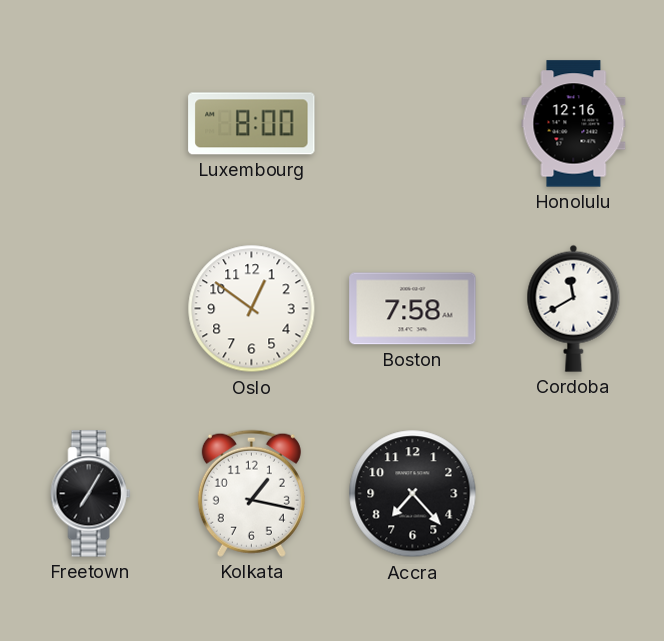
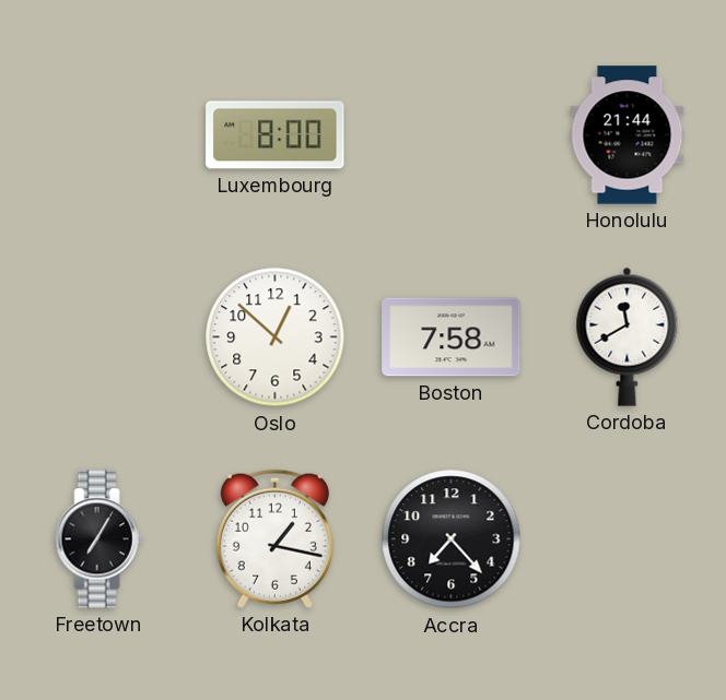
Honolulu: 12:16 -> 21:44
Oslo: 12:51 -> 12:52
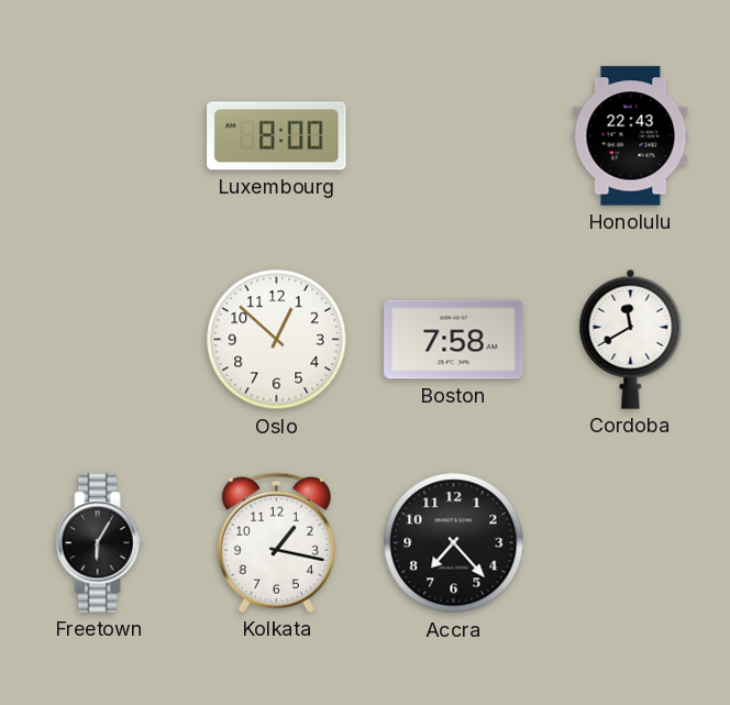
Honolulu: 21:44 -> 22:43
Freetown: 7:05 -> 6:05
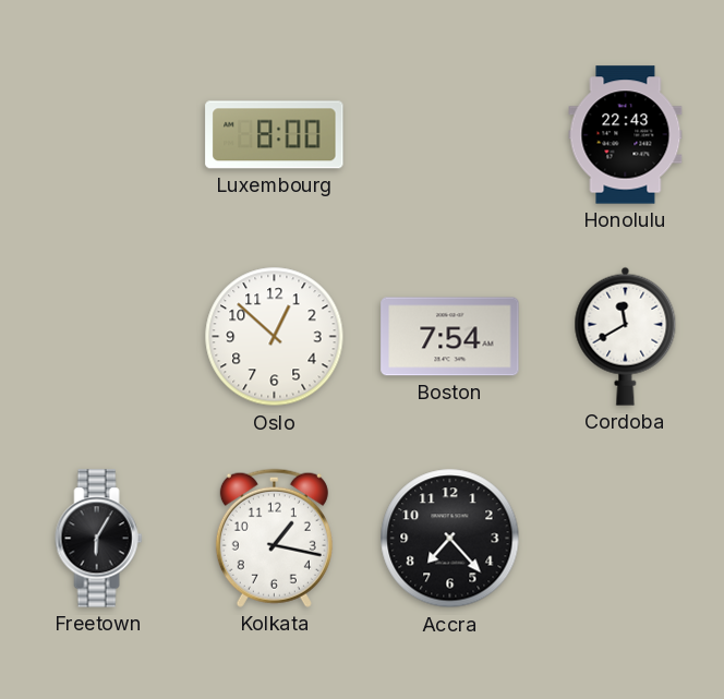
Boston: 7:58 -> 7:54
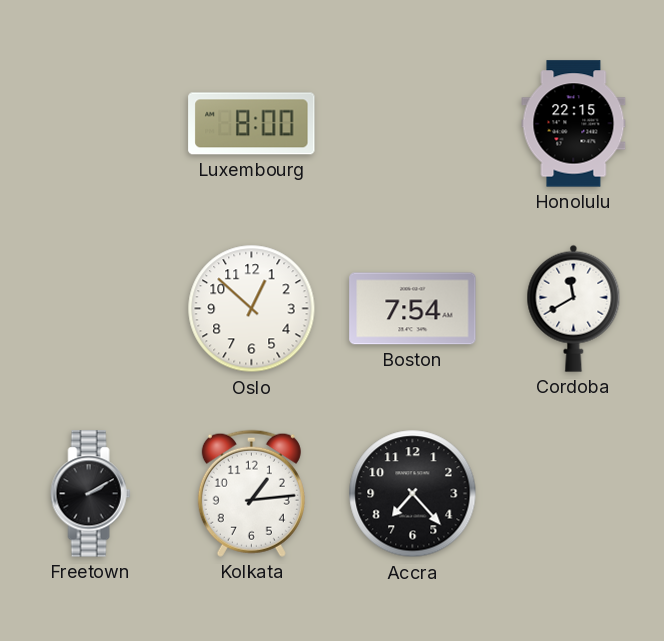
Honolulu: 22:43 -> 22:15
Freetown: 6:05 -> 2:10
Kolkata: 1:17 -> 1:14
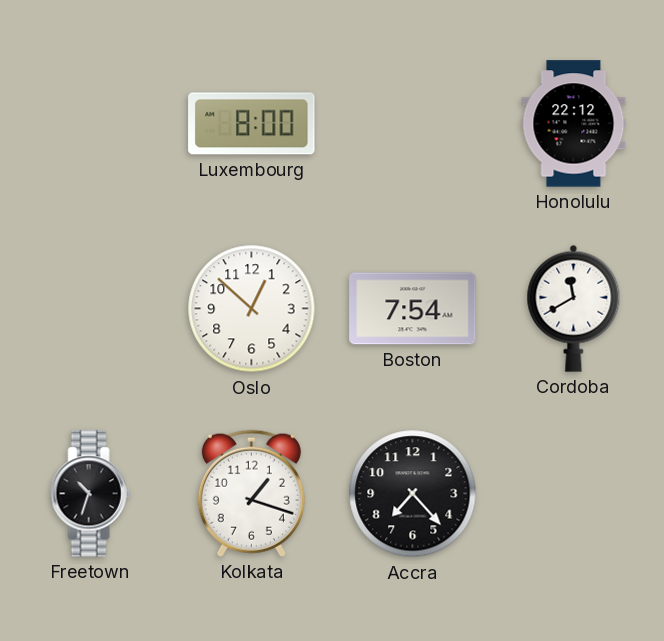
Honolulu: 22:15 -> 22:12
Freetown: 2:10 -> 10:33
Kolkata: 1:14 -> 1:18
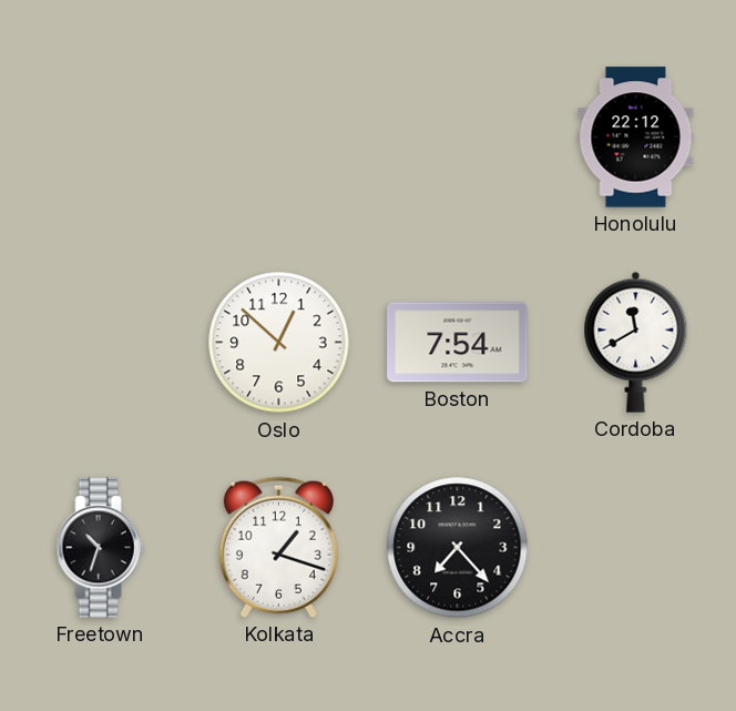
Luxembourg: 8:00 -> none
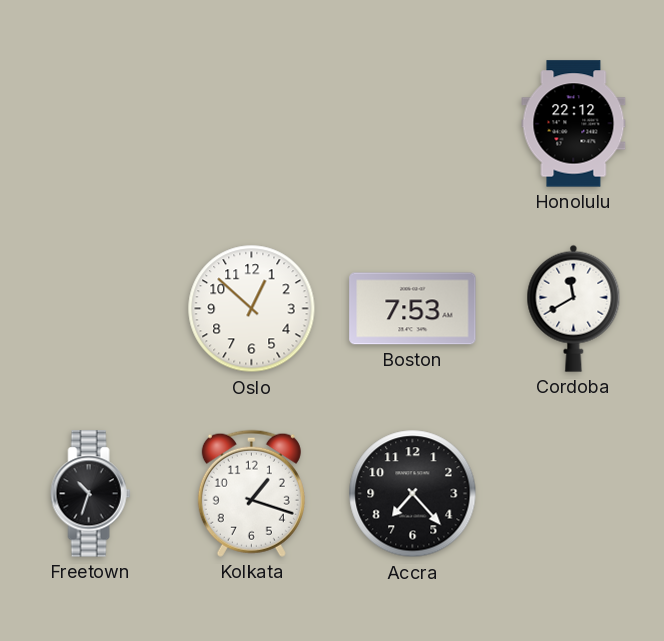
Boston: 7:54 -> 7:53
